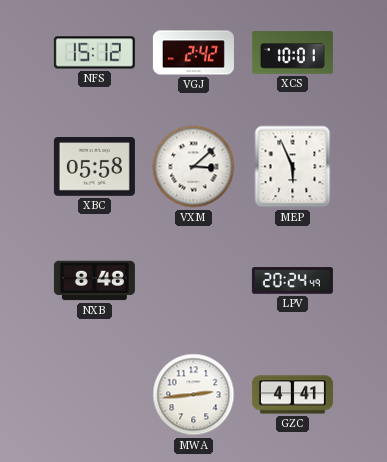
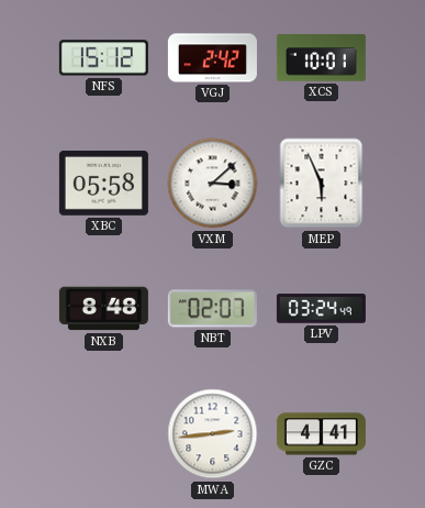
NBT: none -> 02:07
LPV: 20:24 -> 03:24
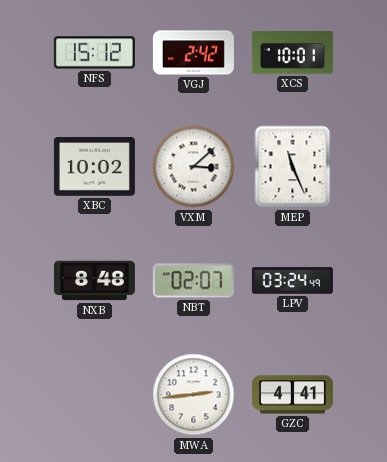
XBC: 05:58 -> 10:02
MEP: 5:56 -> 11:26
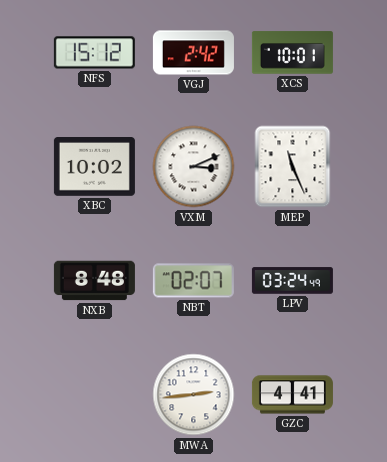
VXM: 3:08 -> 3:11
